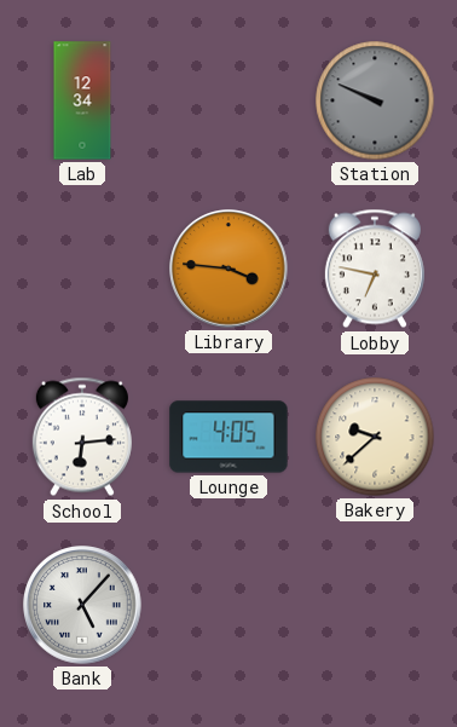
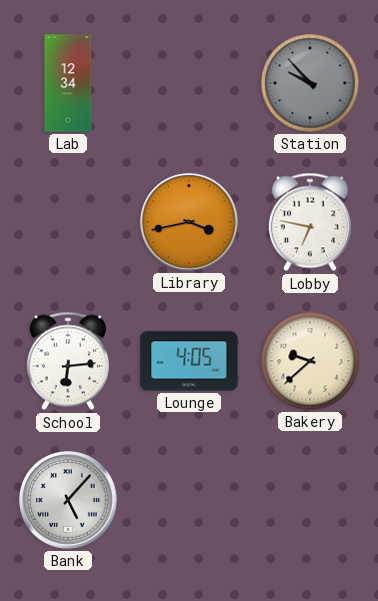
Station: 9:49 -> 9:53
Library: 3:46 -> 3:43
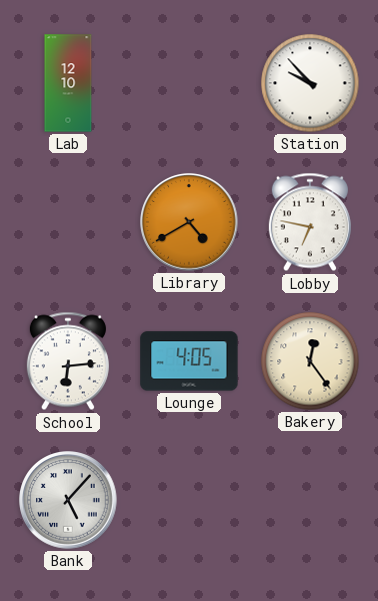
Lab: 12:34 -> 12:10
Station dial: grey -> white
Library: 3:43 -> 4:40
Bakery: 9:38 -> 12:24
